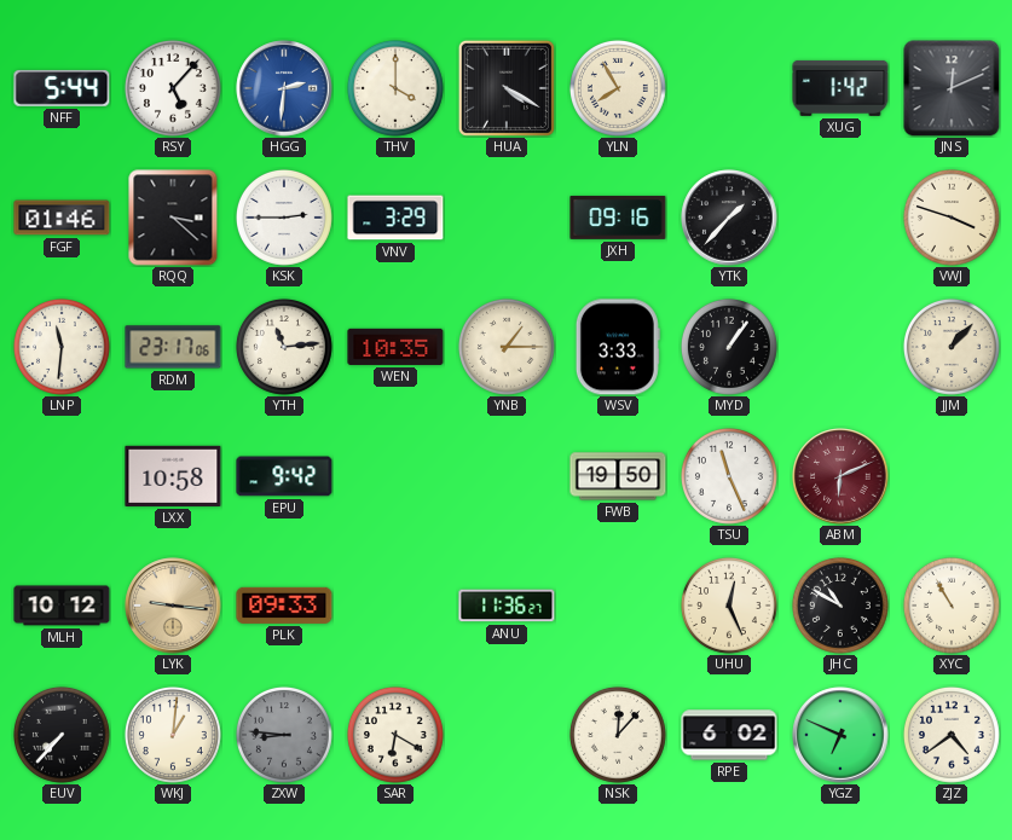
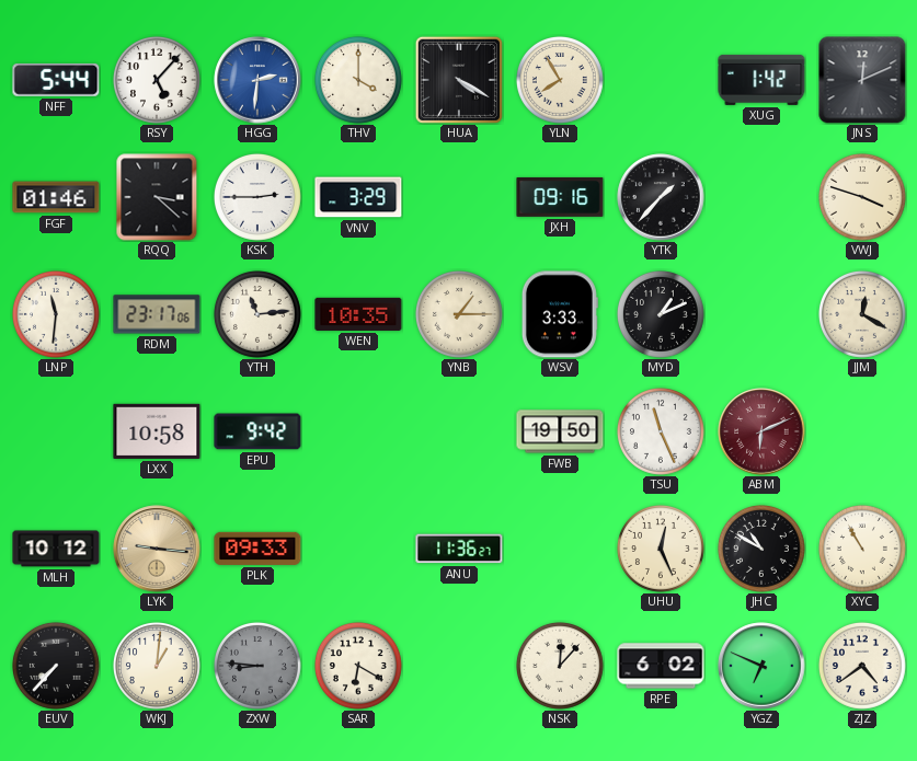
MYD: 1:06 -> 1:11
JJM: 1:07 -> 12:20
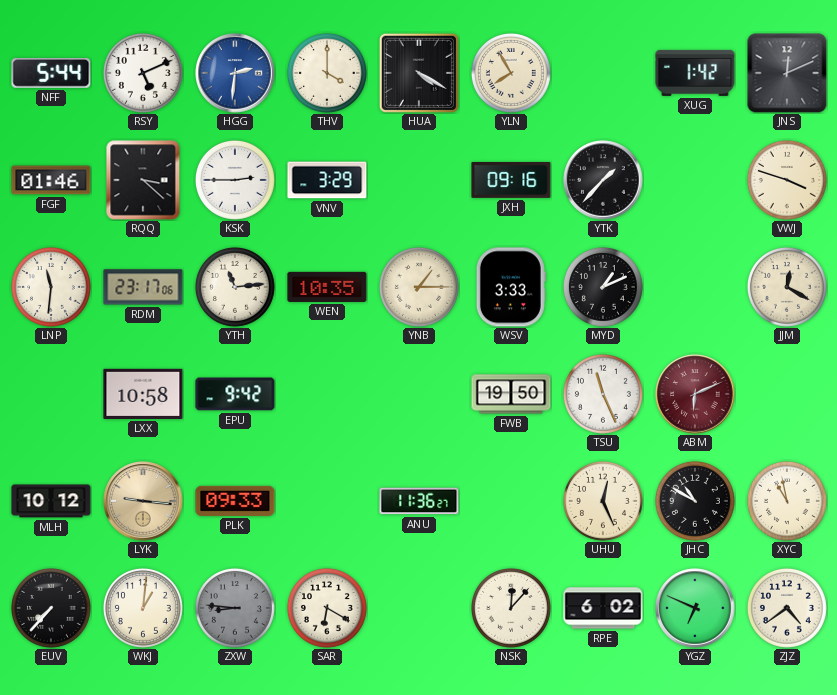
RSY: 5:07 -> 5:11
XYC: 10:55 -> 10:58
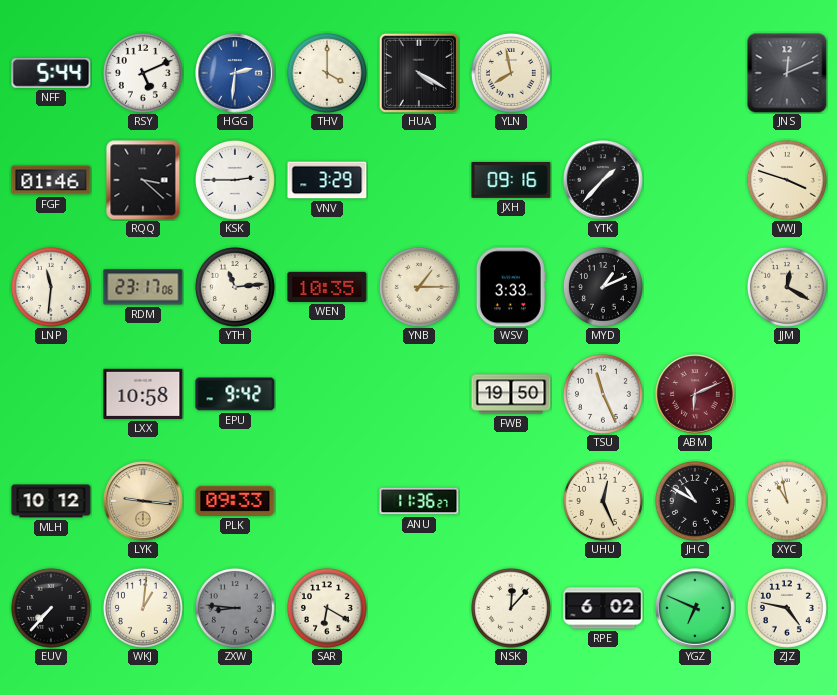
YLN: 7:55 -> 7:58
XUG: 1:42 -> none
ZJZ: 4:39 -> 4:47
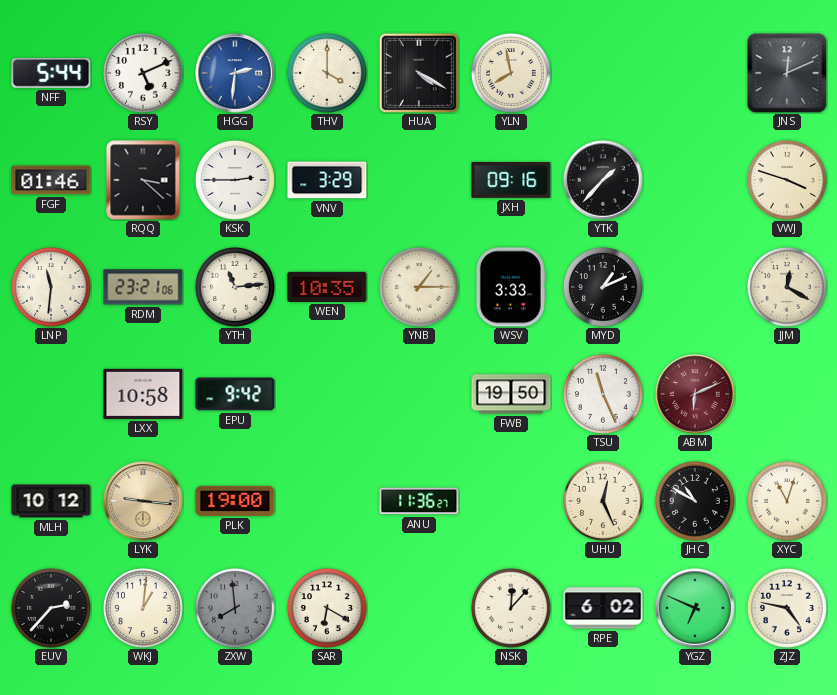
RDM: 23:17 -> 23:21
PLK: 09:33 -> 19:00
XYC: 10:58 -> 11:03
EUV: 7:37 -> 2:37
ZXW: 8:46 -> 7:59
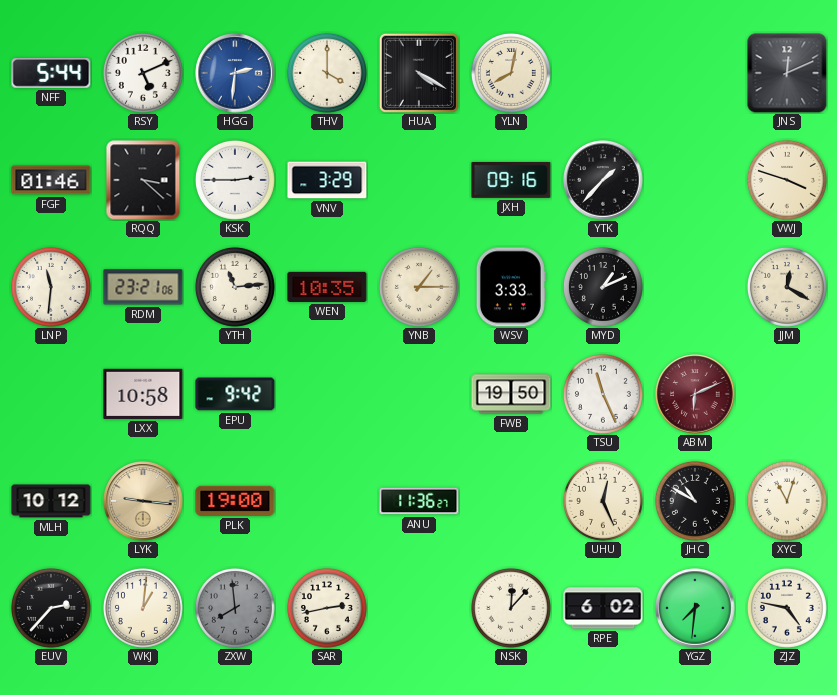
YLN: 7:58 -> 8:02
SAR: 6:20 -> 2:43
YGZ: 6:49 -> 7:31
